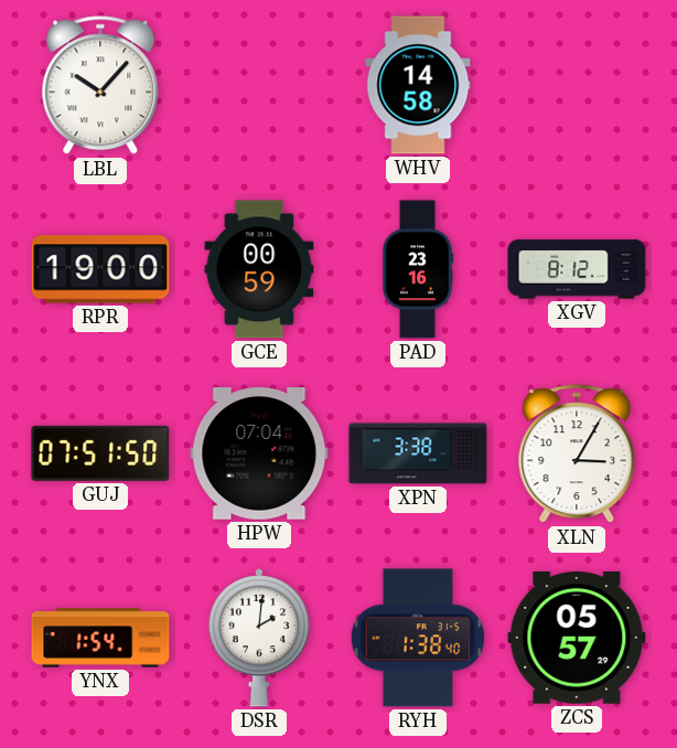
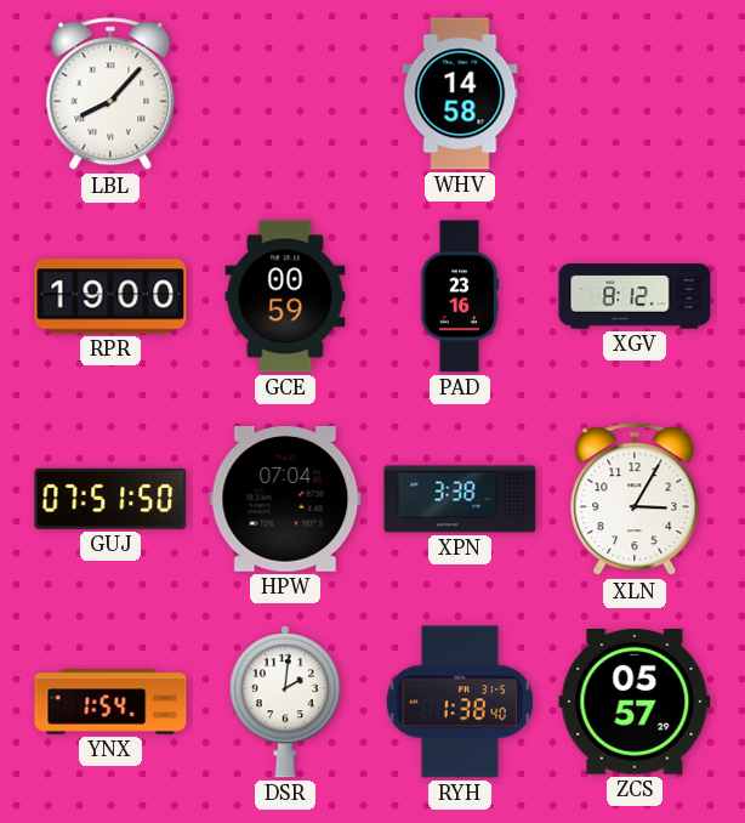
LBL: 10:07 -> 8:07
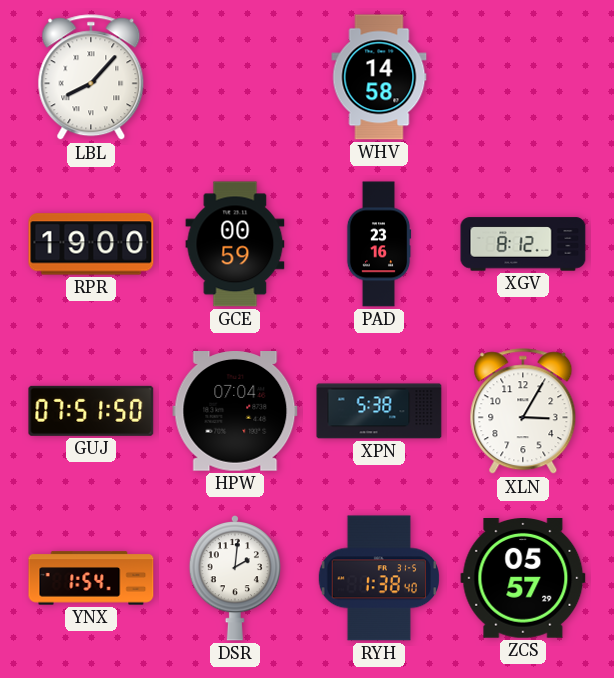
XPN: 3:38 -> 5:38
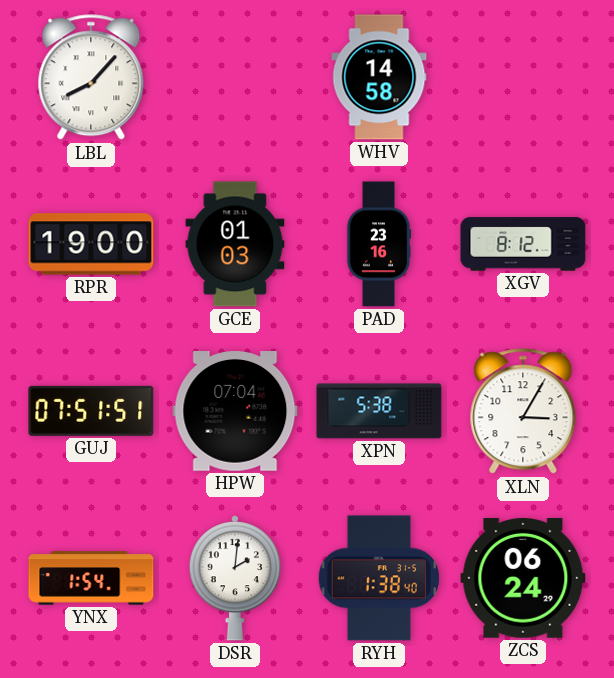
GCE: 00:59 -> 01:03
GUJ: 07:51:50 -> 07:51:51
ZCS: 05:57 -> 06:24
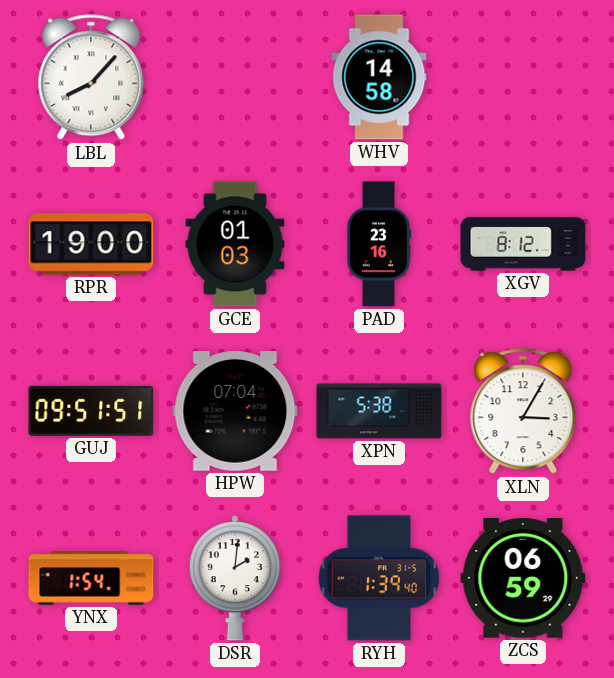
GUJ: 07:51 -> 09:51
RYH: 1:38 -> 1:39
ZCS: 06:24 -> 06:59
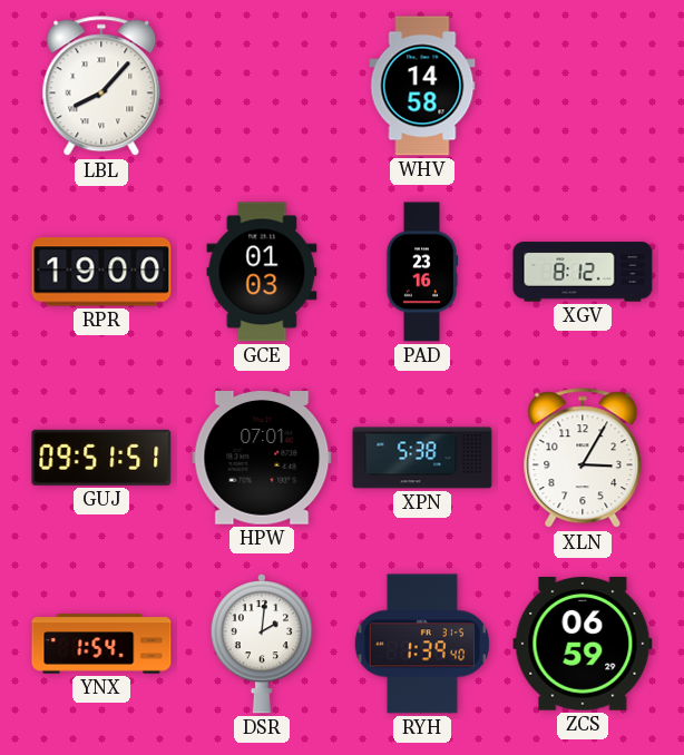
HPW: 07:04 -> 07:01
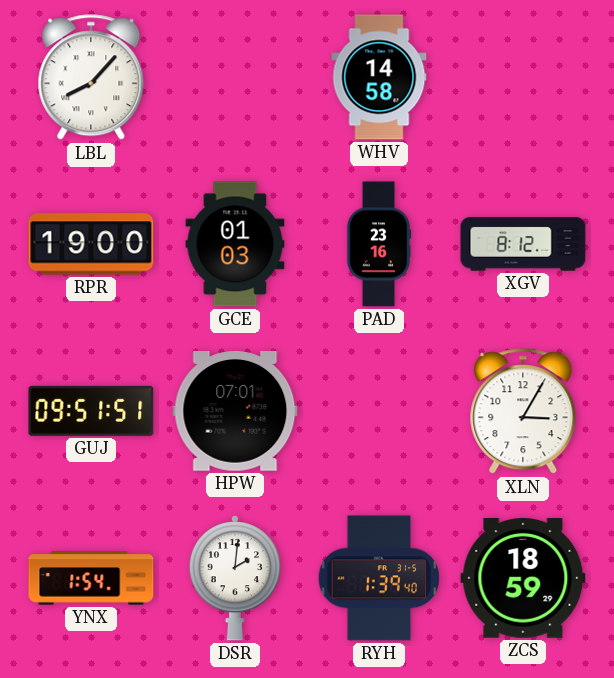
XPN: 5:38 -> none
ZCS: 06:59 -> 18:59
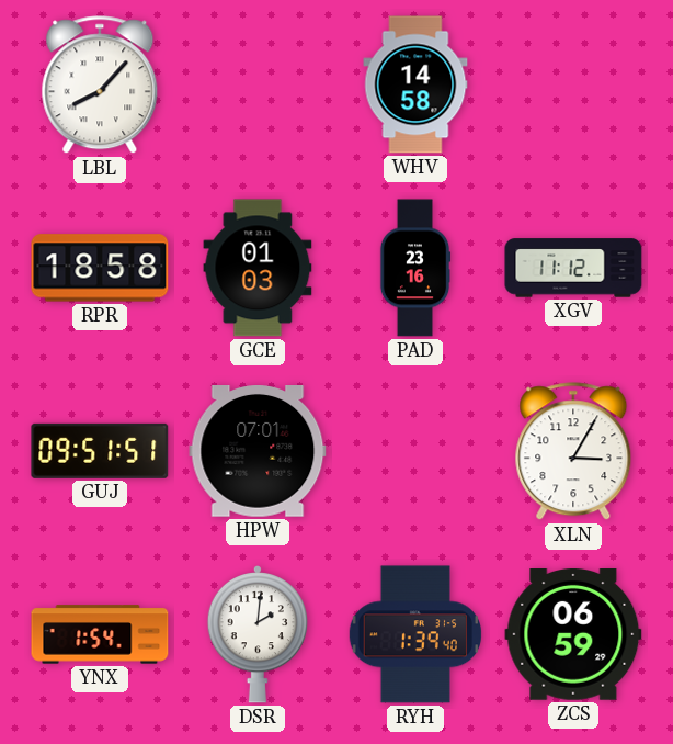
RPR: 19:00 -> 18:58
XGV: 8:12 -> 11:12
ZCS: 18:59 -> 06:59
